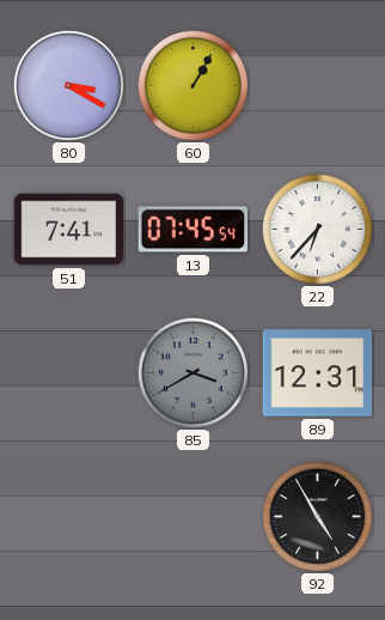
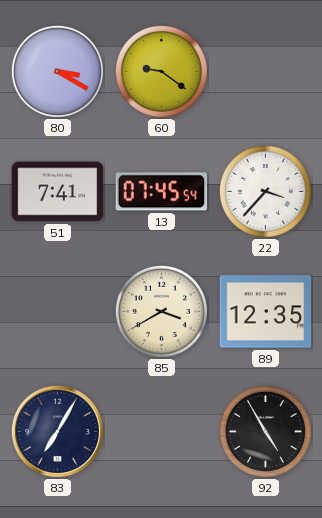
60: 1:05 -> 9:21
22: 6:37 -> 3:37
85 dial: grey -> cream
89: 12:31 -> 12:35
83: none -> 7:05
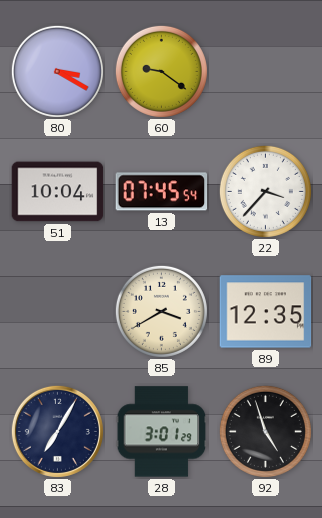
51: 7:41 -> 10:04
28: none -> 3:01
92: 4:55 -> 4:57
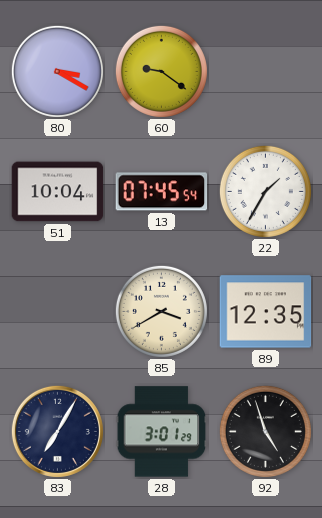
22: 3:37 -> 1:35
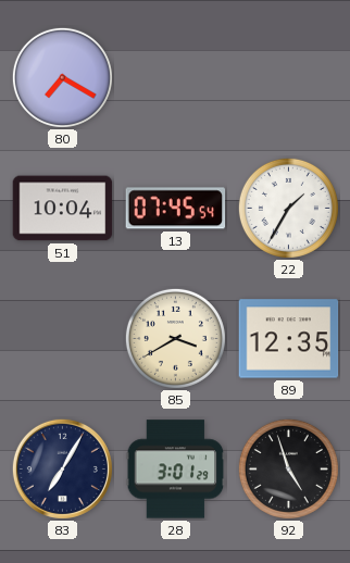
80: 3:20 -> 7:20
60: 9:21 -> none
